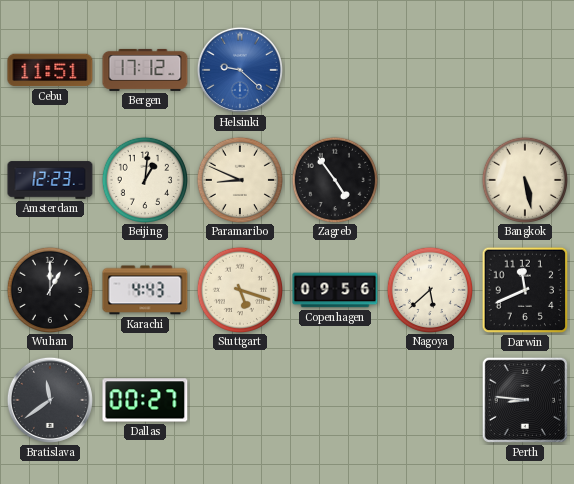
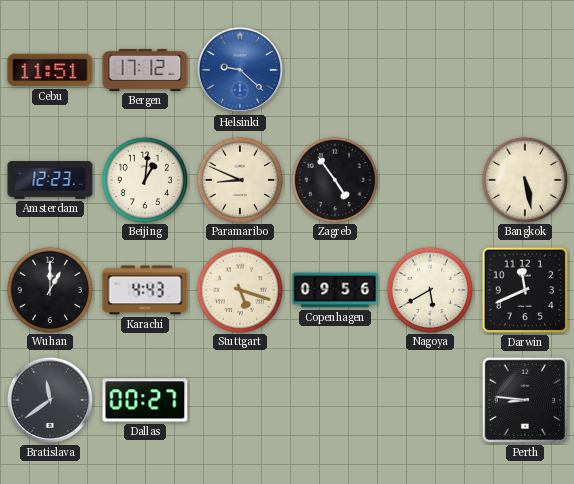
Nagoya: 5:38 -> 5:40
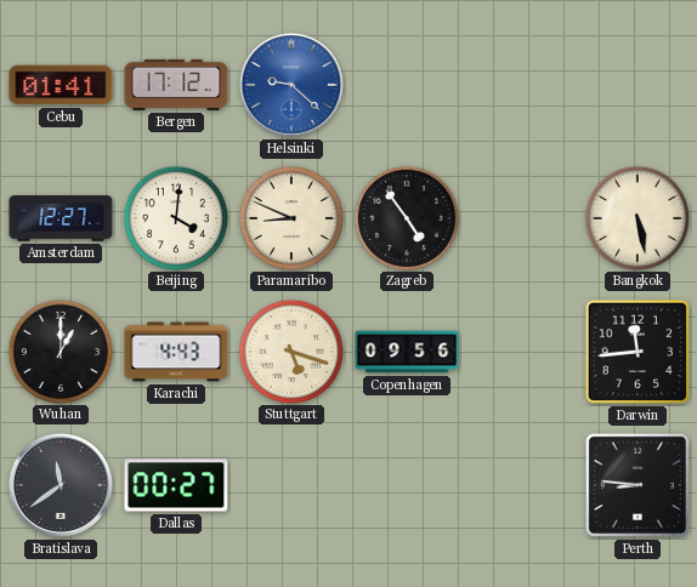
Cebu: 11:51 -> 01:41
Amsterdam: 12:23 -> 12:27
Beijing: 1:01 -> 4:01
Nagoya: 5:40 -> none
Darwin: 11:41 -> 11:44
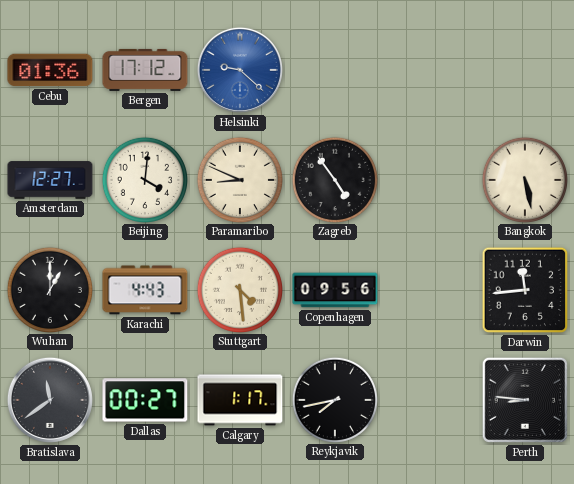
Cebu: 01:41 -> 01:36
Stuttgart: 5:18 -> 4:29
Calgary: none -> 1:17
Reykjavik: none -> 7:43
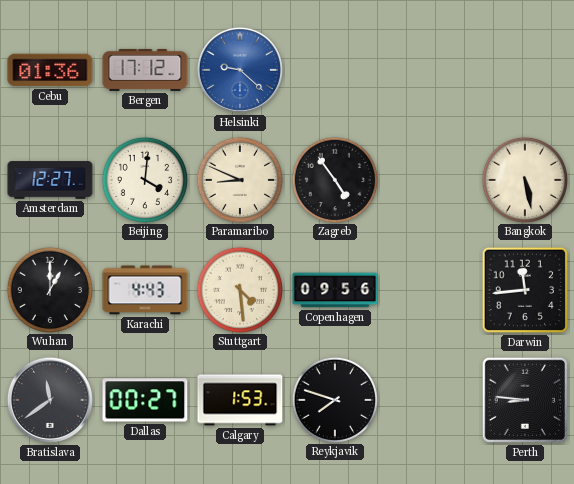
Calgary: 1:17 -> 1:53
Reykjavik: 7:43 -> 7:48
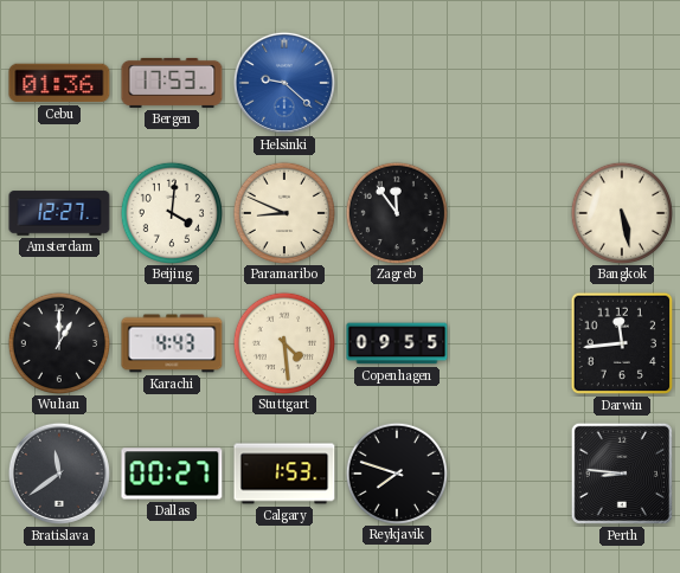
Bergen: 17:12 -> 17:53
Zagreb: 4:54 -> 11:54
Copenhagen: 09:56 -> 09:55
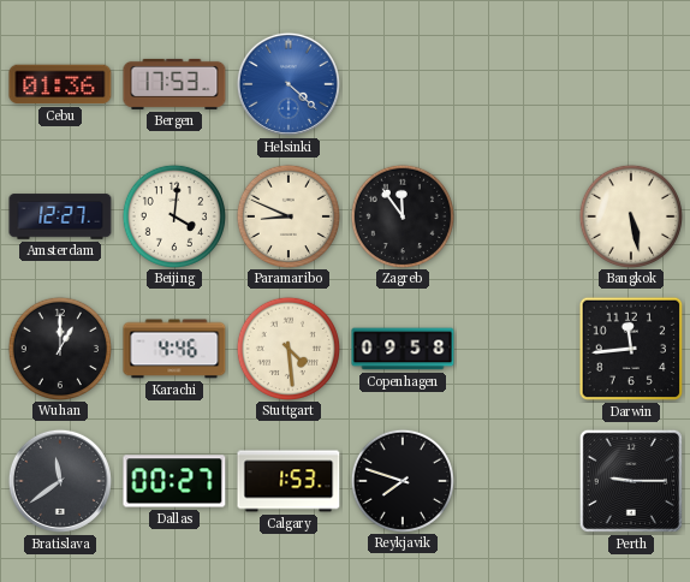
Helsinki: 9:22 -> 4:22
Karachi: 4:43 -> 4:46
Copenhagen: 09:55 -> 09:58
Perth: 8:46 -> 9:15
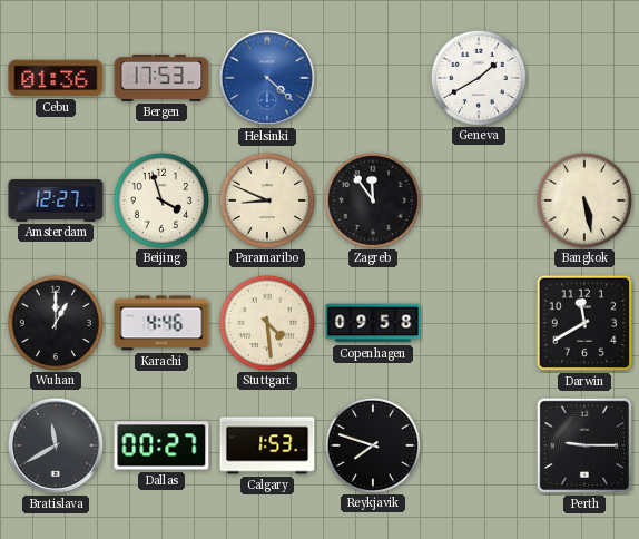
Geneva: none -> 1:40
Beijing: 4:01 -> 3:57
Darwin: 11:44 -> 11:40
Bratislava: 11:39 -> 11:40
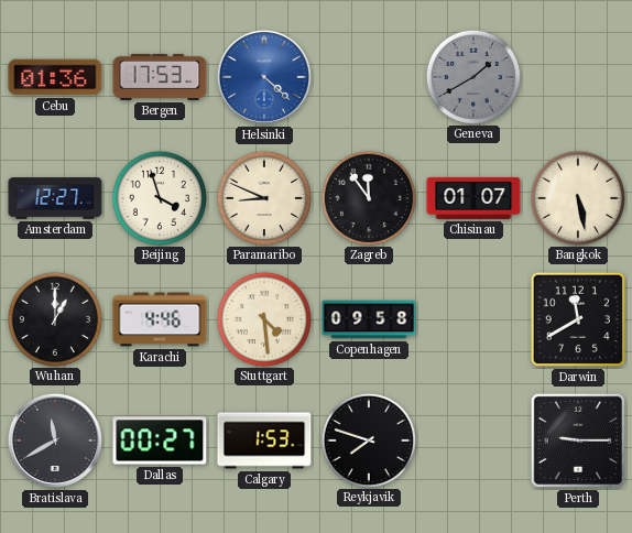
Geneva dial: white -> grey
Chisinau: none -> 01:07
